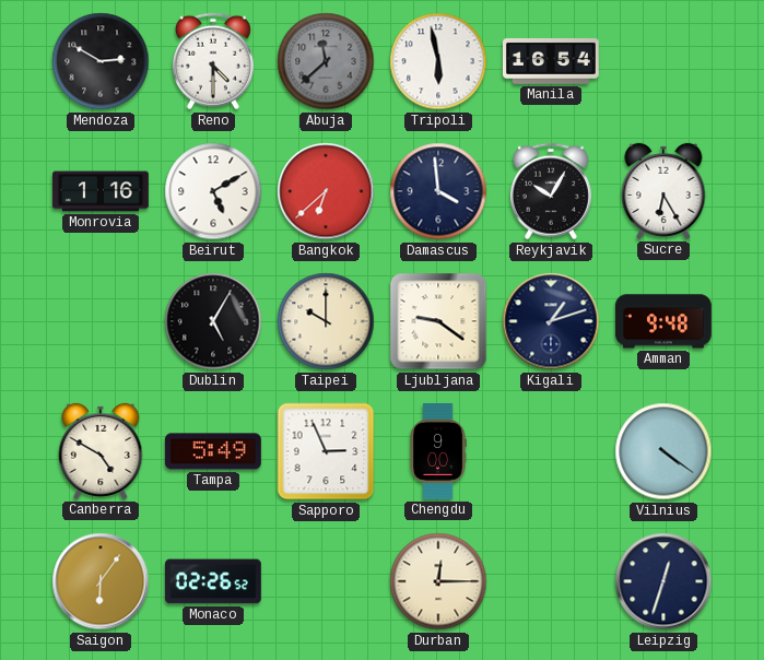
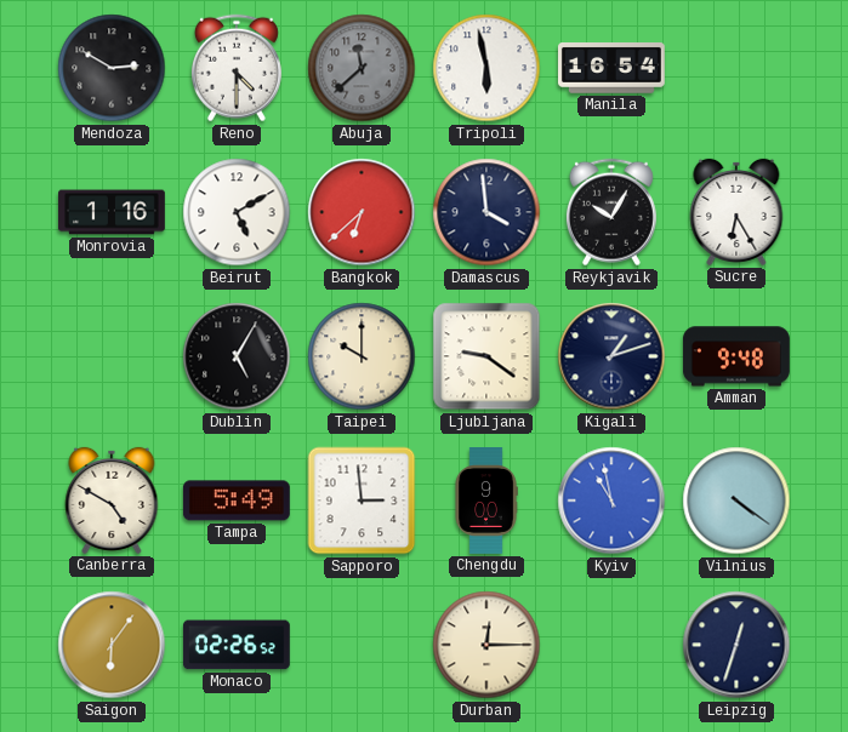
Sapporo: 2:56 -> 2:59
Kyiv: none -> 10:58
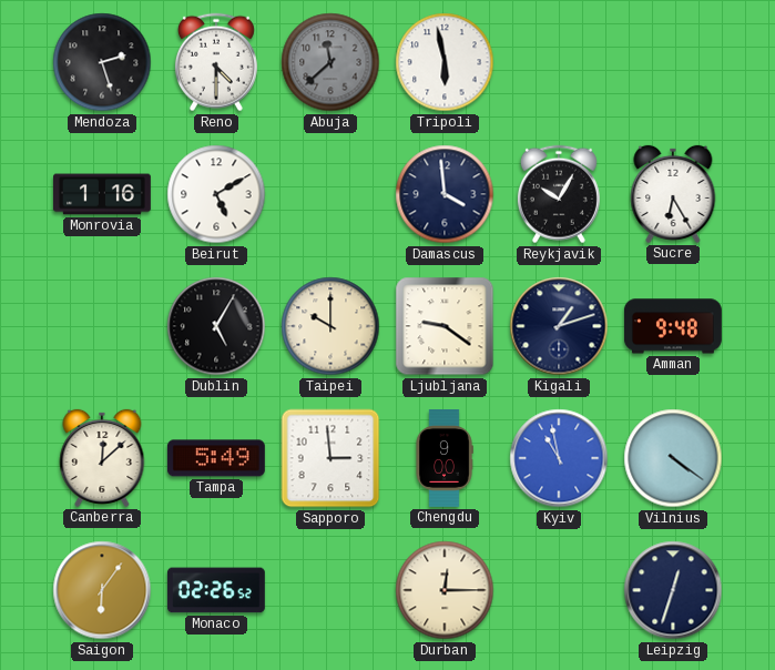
Mendoza: 2:50 -> 2:27
Manila: 16:54 -> none
Bangkok: 6:38 -> none
Canberra: 4:50 -> 12:08
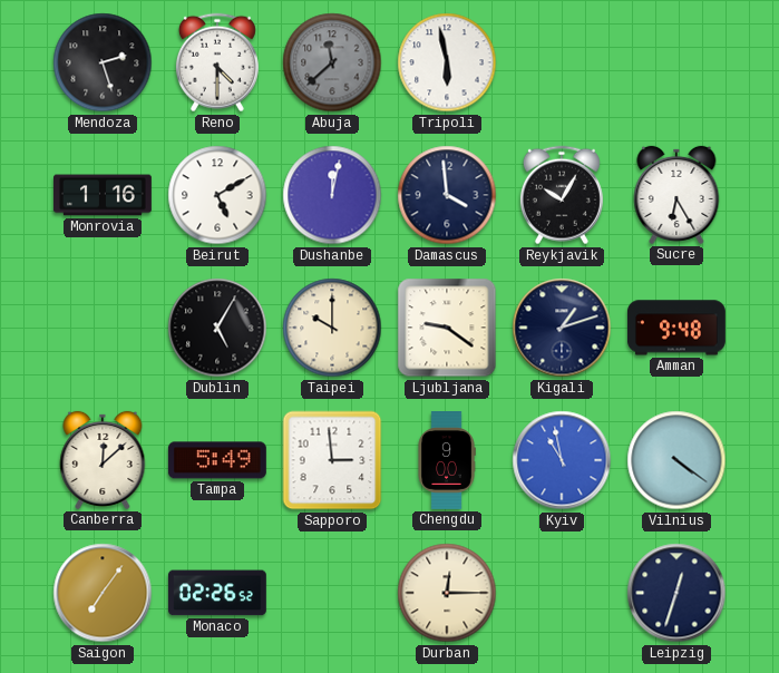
Dushanbe: none -> 12:02
Saigon: 6:06 -> 7:06
